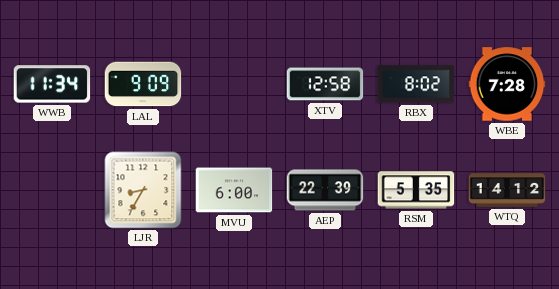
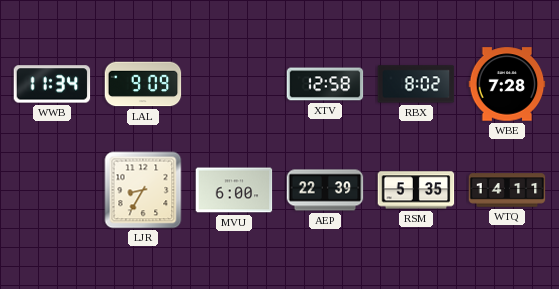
WTQ: 14:12 -> 14:11
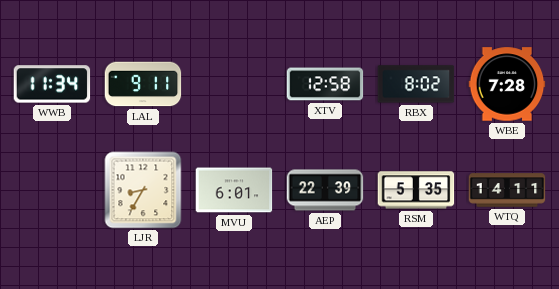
LAL: 9:09 -> 9:11
MVU: 6:00 -> 6:01
